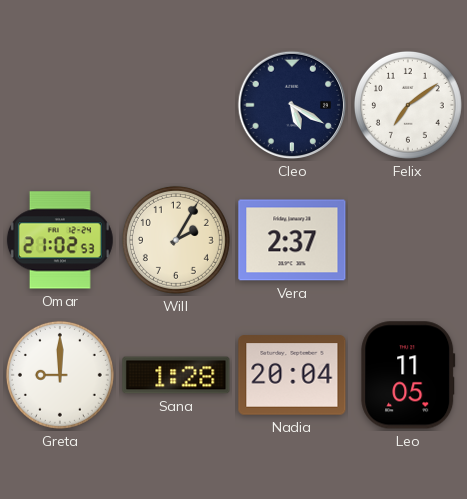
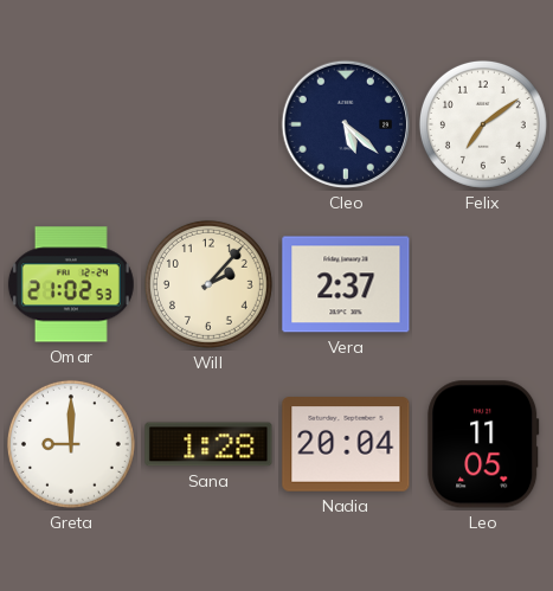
Cleo: 5:20 -> 5:22
Will: 2:05 -> 2:07
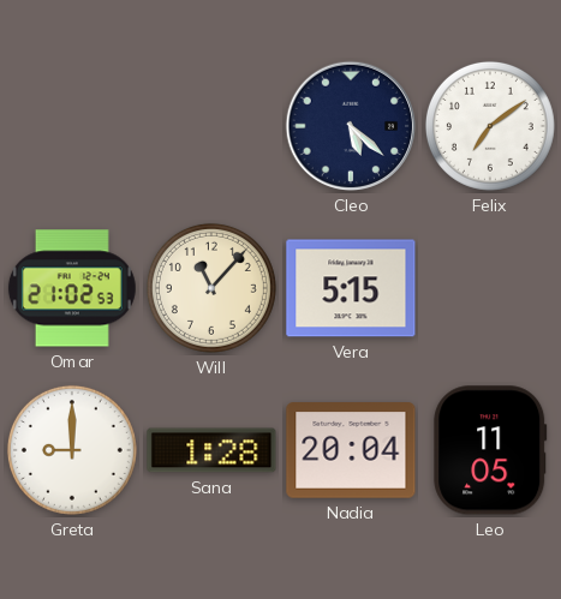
Will: 2:07 -> 11:07
Vera: 2:37 -> 5:15
